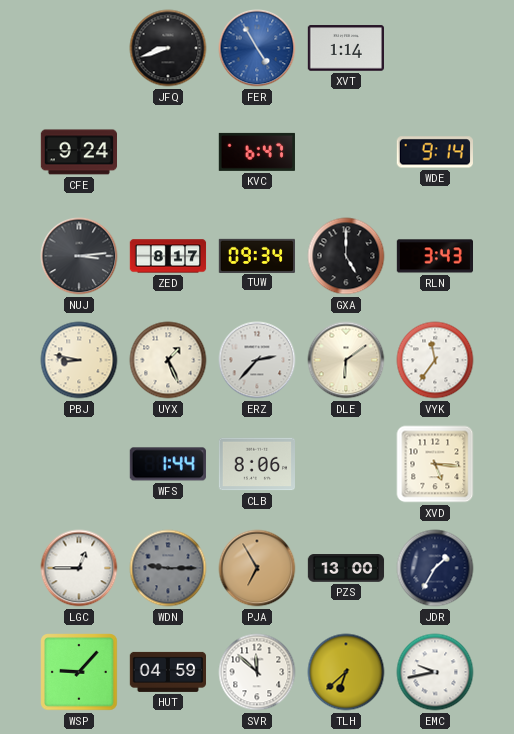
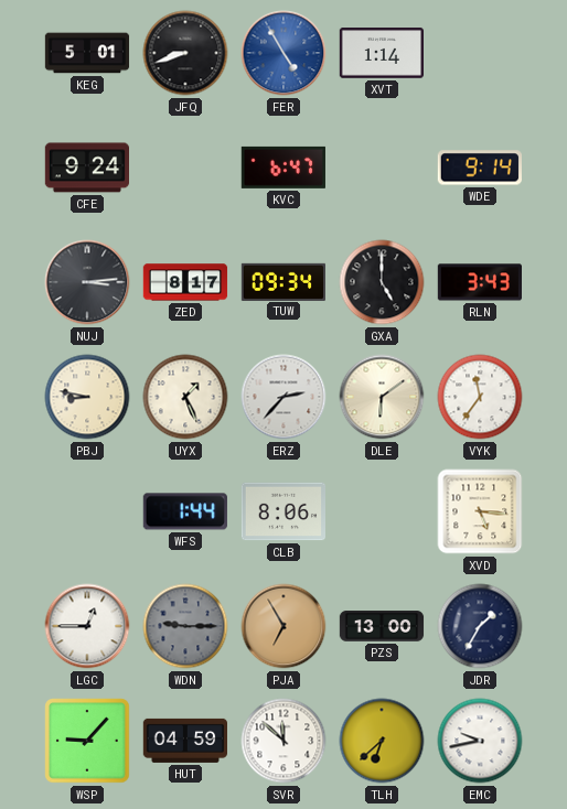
KEG: none -> 5:01
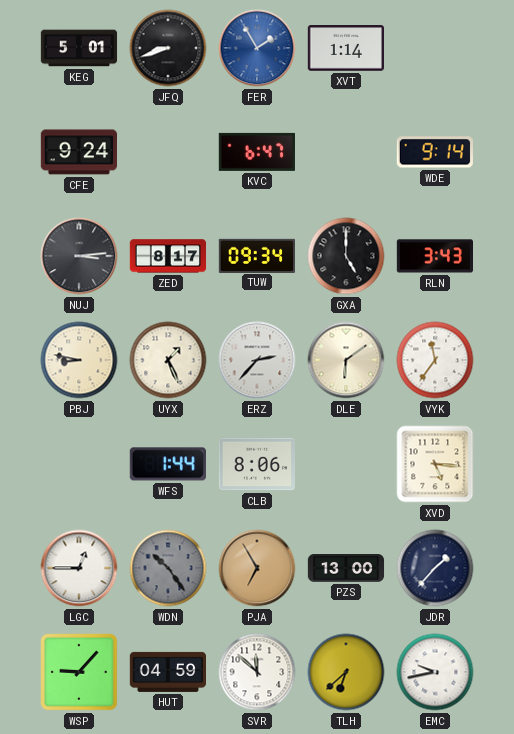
FER: 4:55 -> 1:55
WDN: 9:15 -> 10:24
JDR: 1:35 -> 1:37
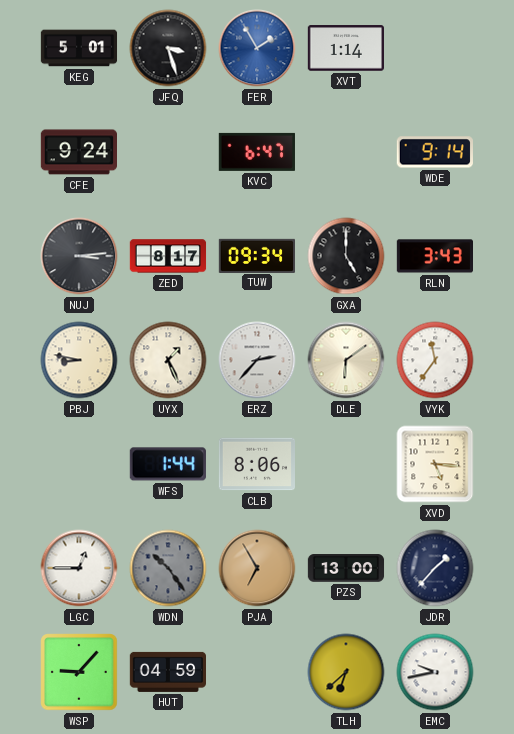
JFQ: 8:42 -> 3:27
SVR: 11:52 -> none
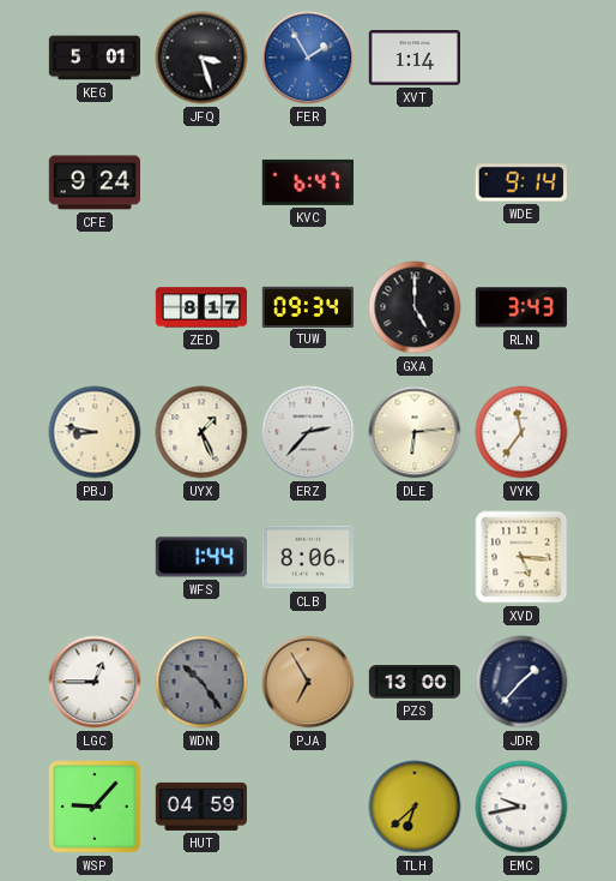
NUJ: 3:14 -> none
DLE: 6:09 -> 6:14
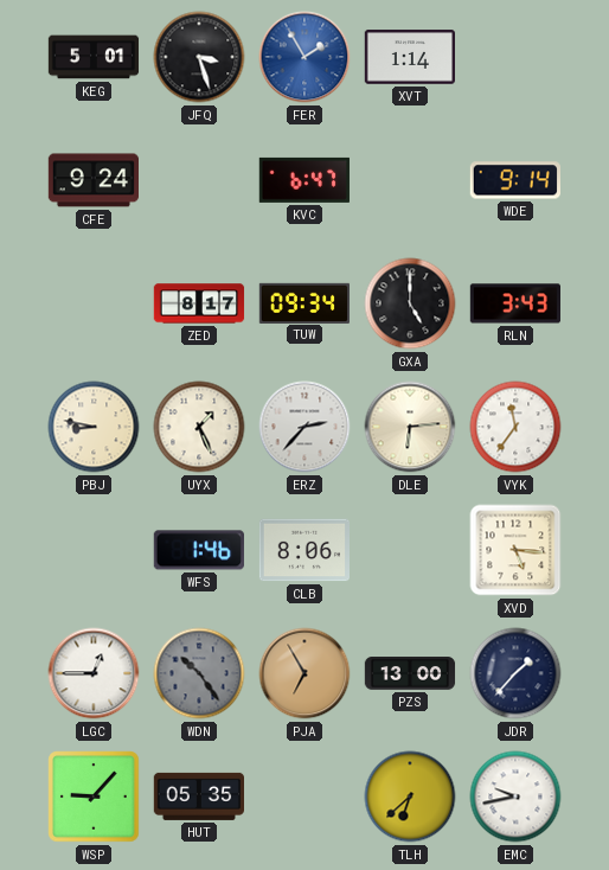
WFS: 1:44 -> 1:46
HUT: 04:59 -> 05:35
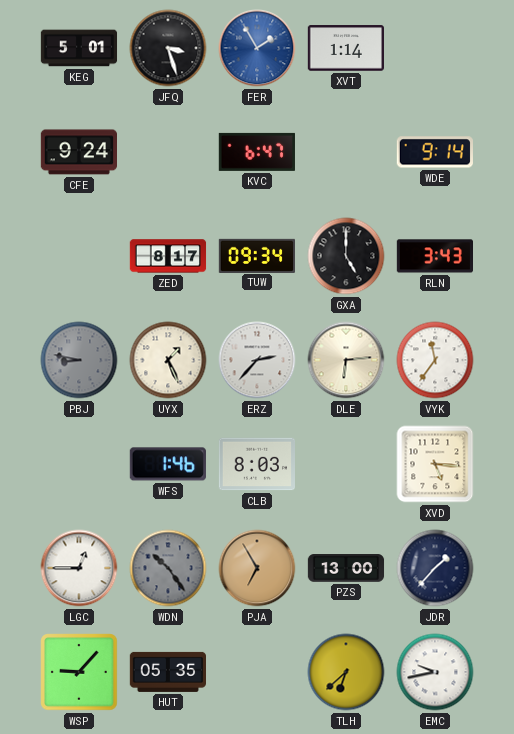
PBJ dial: cream -> grey
CLB: 8:06 -> 8:03
